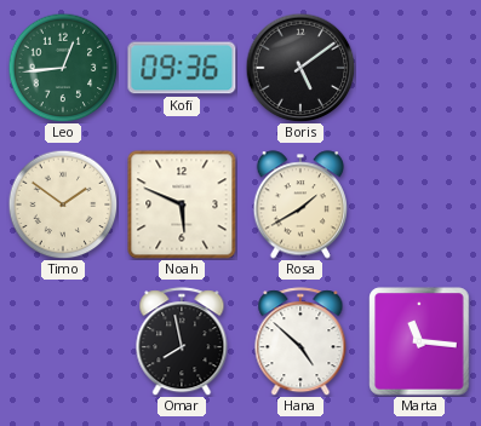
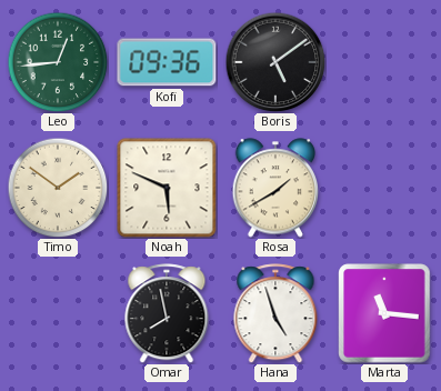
Hana: 4:52 -> 4:57
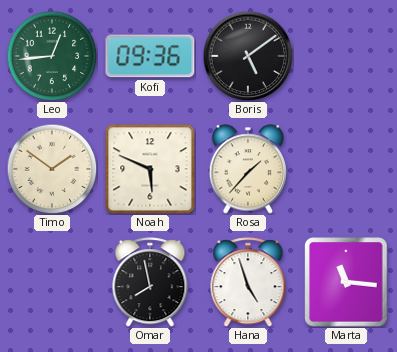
Rosa: 1:40 -> 1:37
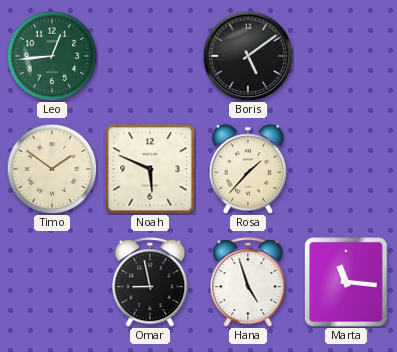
Kofi: 09:36 -> none
Omar: 7:58 -> 8:58
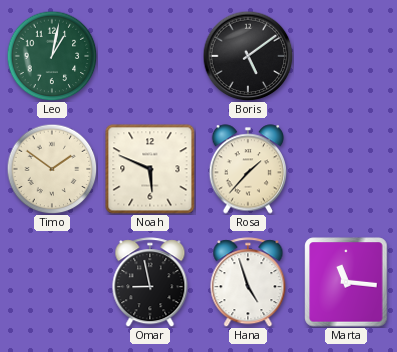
Leo: 12:44 -> 1:02
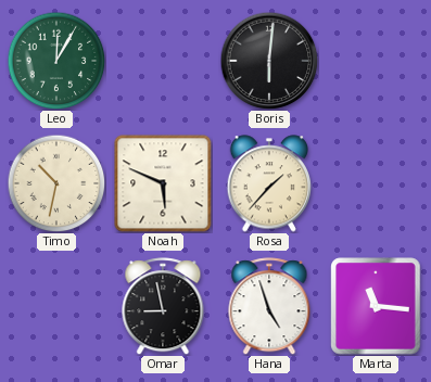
Leo: 1:02 -> 12:05
Boris: 5:09 -> 6:01
Timo: 1:51 -> 10:32
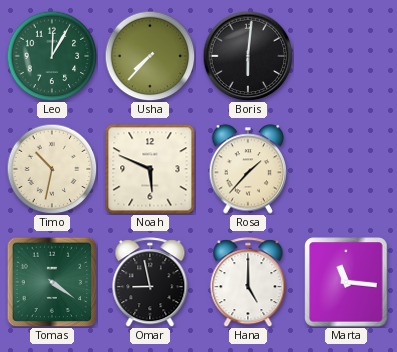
Usha: none -> 7:37
Tomas: none -> 4:21
Hana: 4:57 -> 5:00
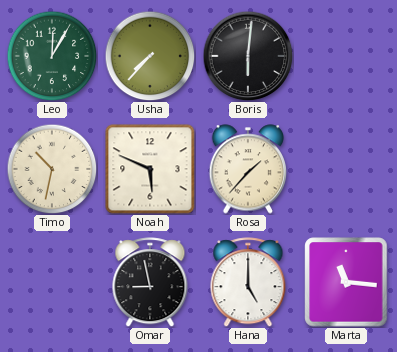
Tomas: 4:21 -> none
